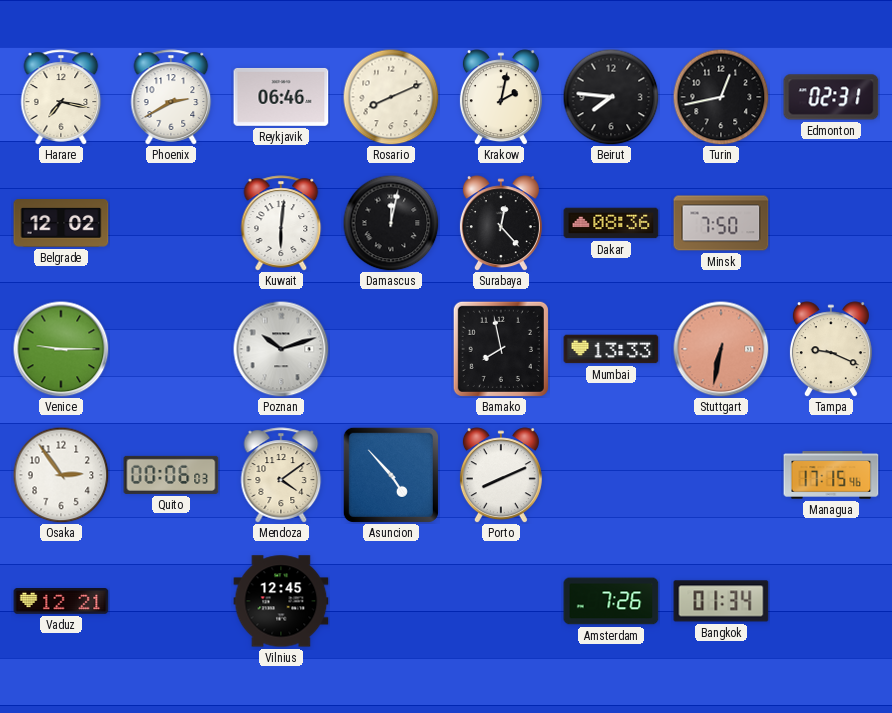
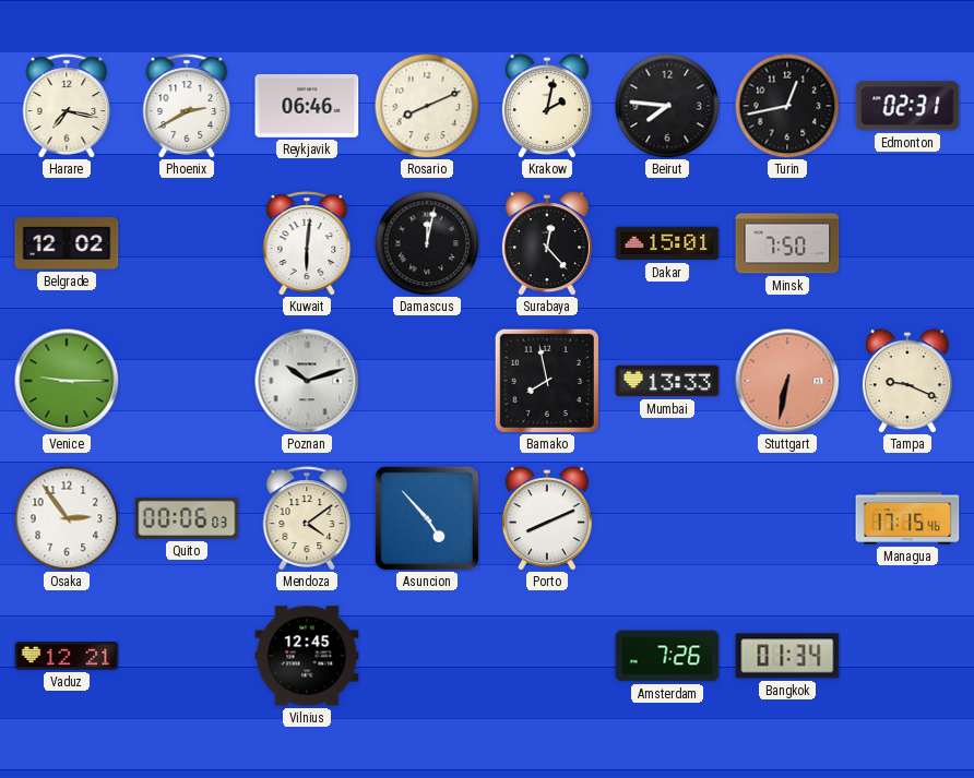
Dakar: 08:36 -> 15:01
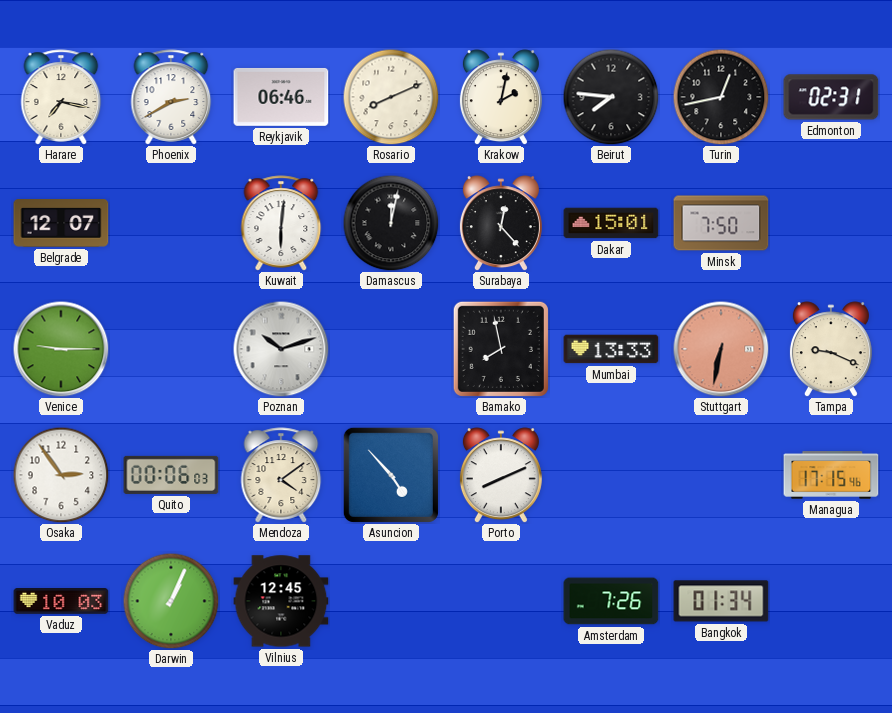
Belgrade: 12:02 -> 12:07
Vaduz: 12:21 -> 10:03
Darwin: none -> 1:04
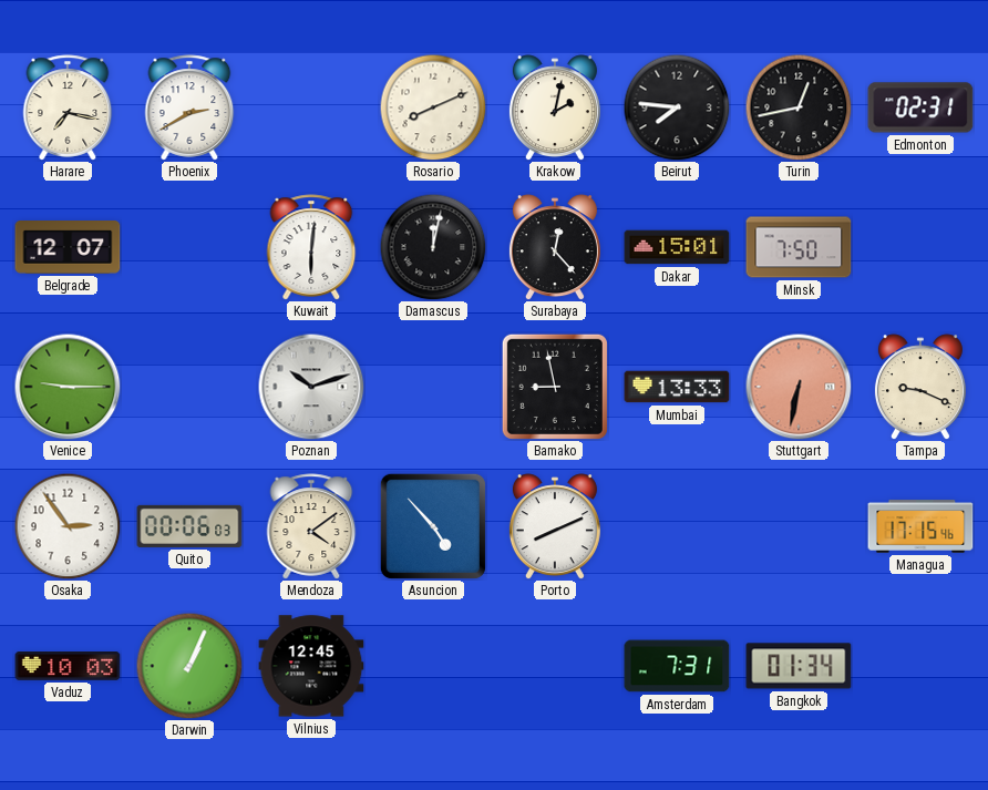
Reykjavik: 06:46 -> none
Bamako: 7:58 -> 8:58
Amsterdam: 7:26 -> 7:31
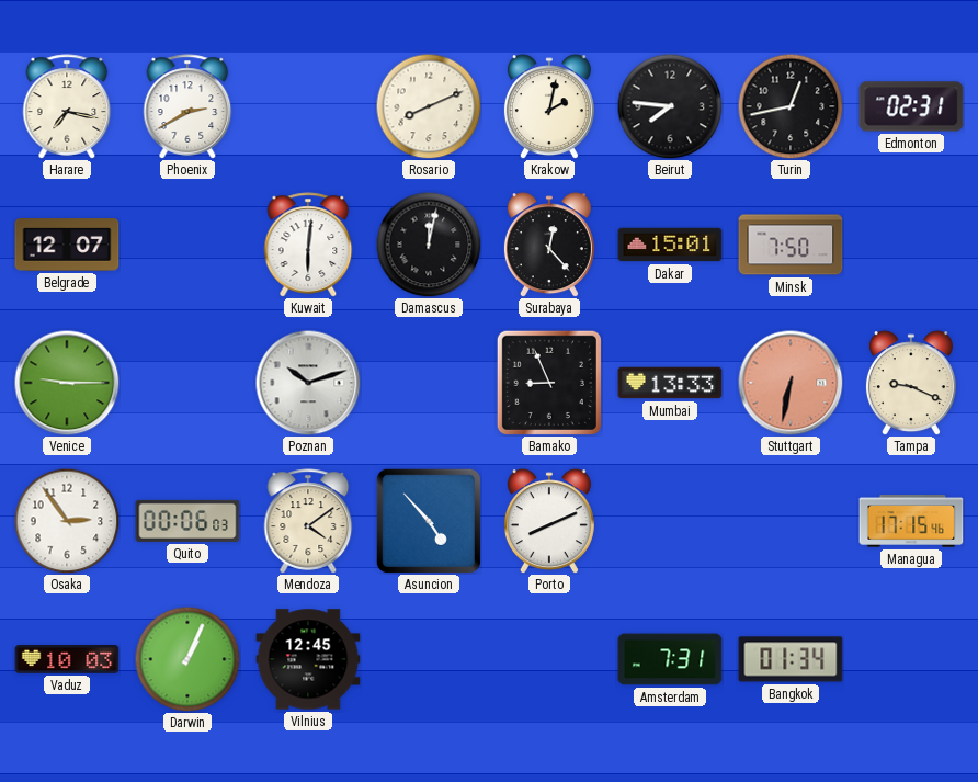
Bamako: 8:58 -> 8:56
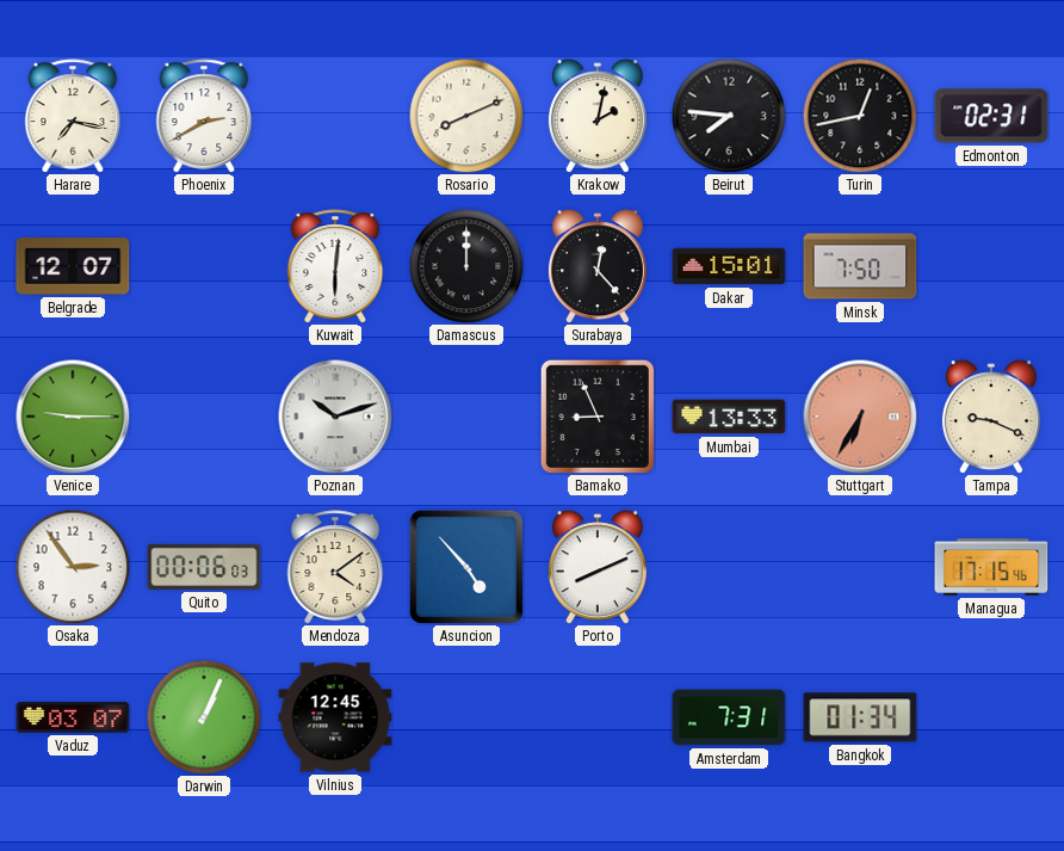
Damascus: 12:02 -> 12:00
Stuttgart: 6:32 -> 6:35
Vaduz: 10:03 -> 03:07
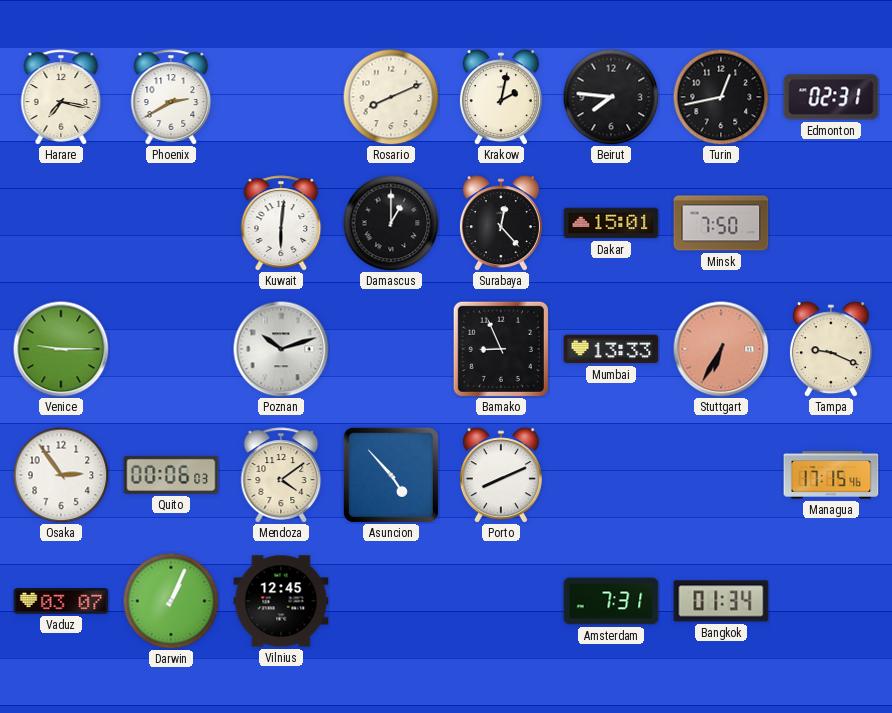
Belgrade: 12:07 -> none
Damascus: 12:00 -> 1:00
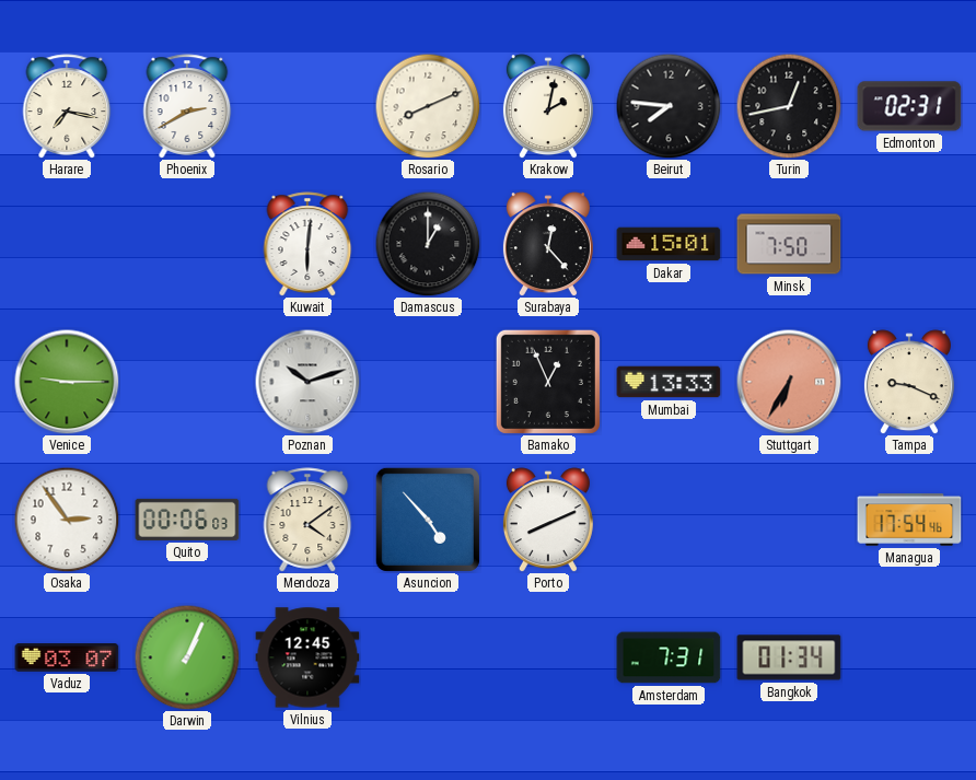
Bamako: 8:56 -> 12:56
Managua: 17:15 -> 17:54
